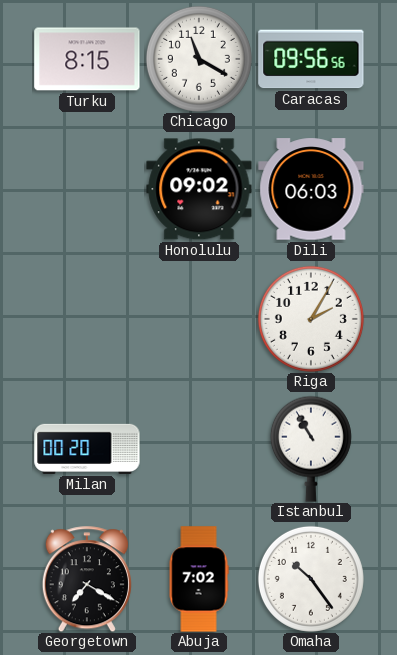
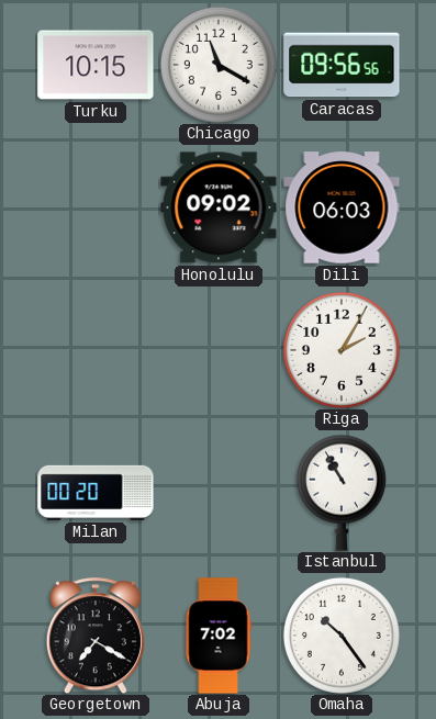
Turku: 8:15 -> 10:15
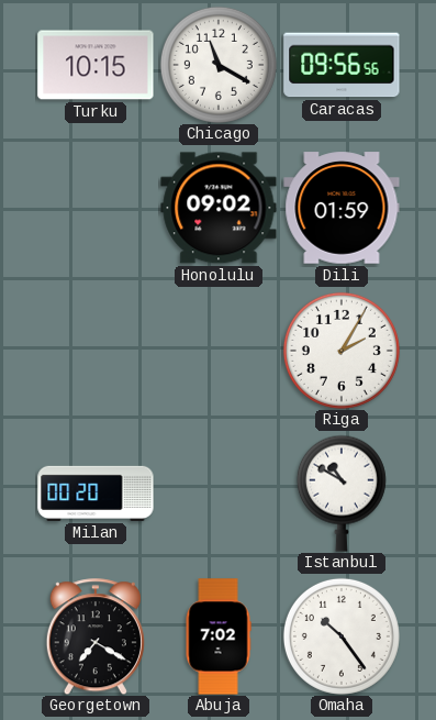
Dili: 06:03 -> 01:59
Istanbul: 10:55 -> 10:50
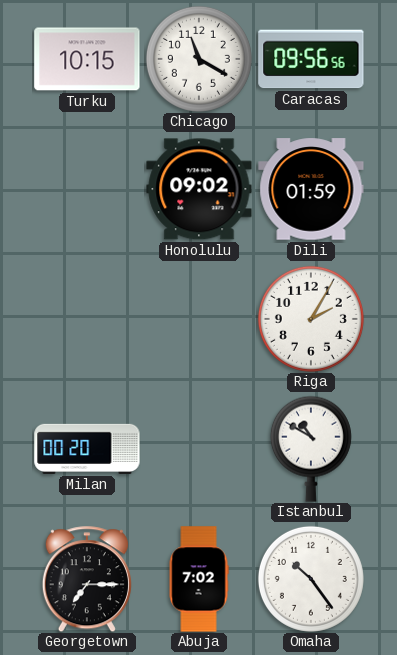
Georgetown: 7:20 -> 7:15
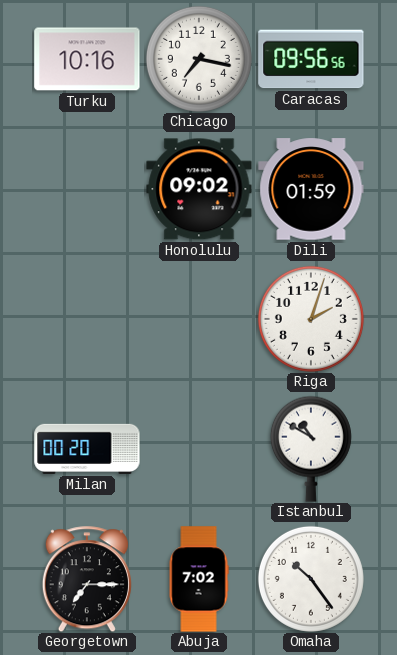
Turku: 10:15 -> 10:16
Chicago: 11:20 -> 7:17
Riga: 2:05 -> 2:03
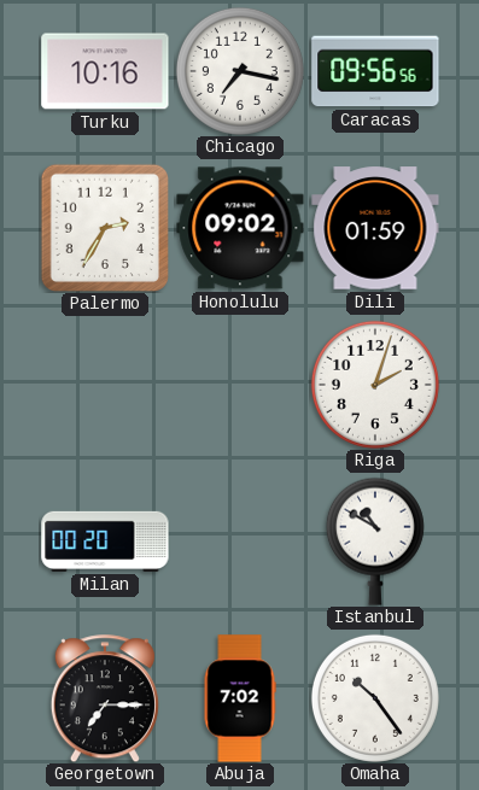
Palermo: none -> 2:35
